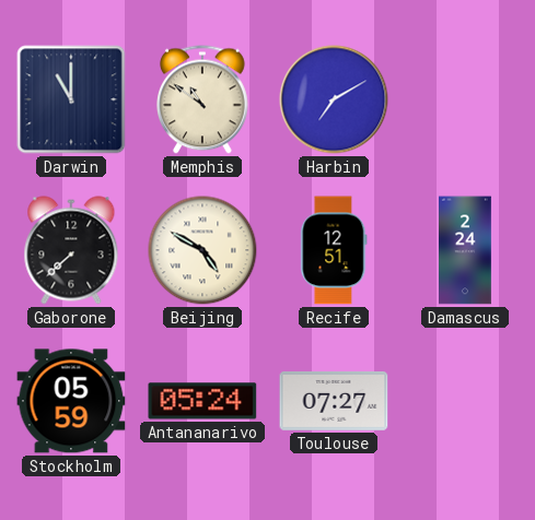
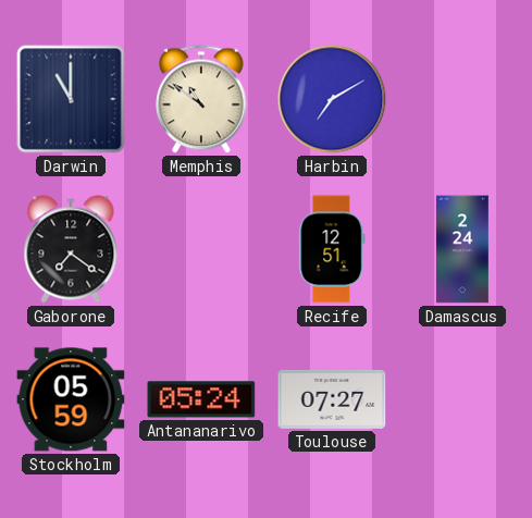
Gaborone: 7:38 -> 7:21
Beijing: 4:50 -> none
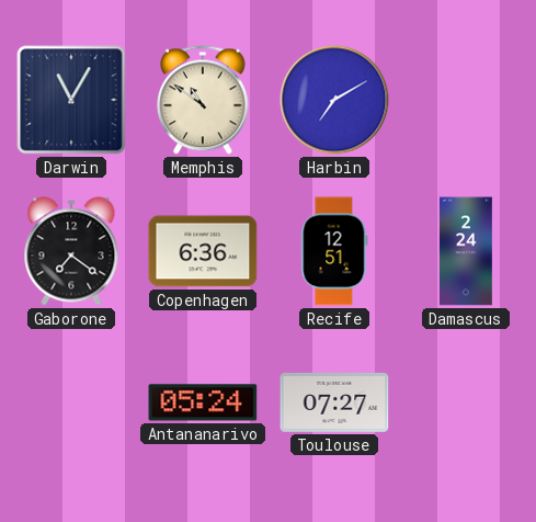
Darwin: 11:00 -> 11:05
Copenhagen: none -> 6:36
Stockholm: 05:59 -> none
